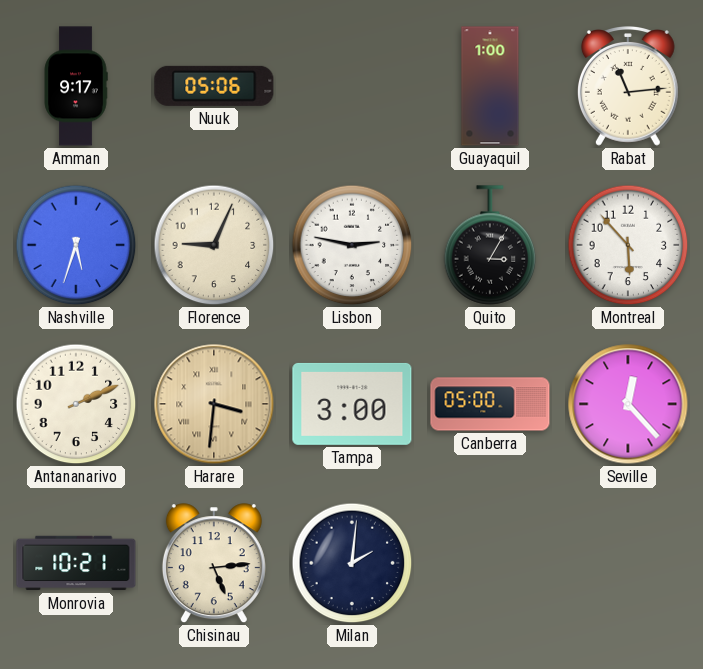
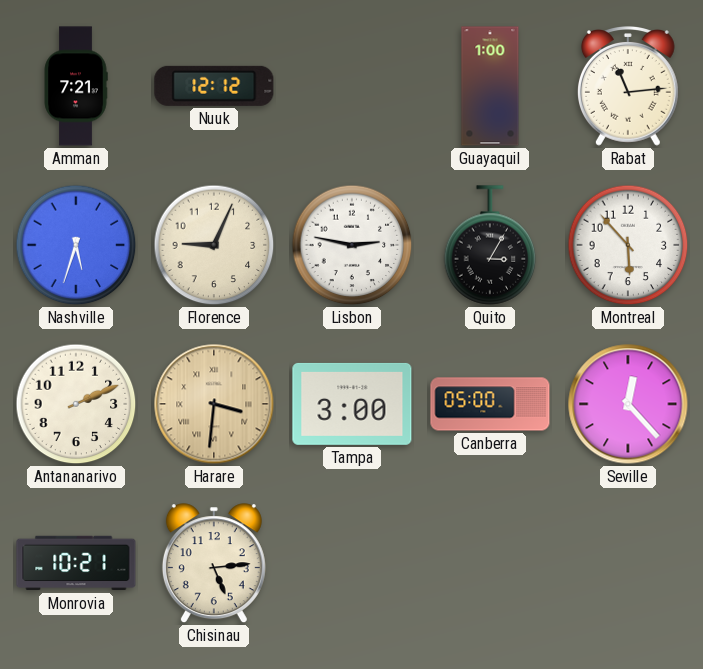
Amman: 9:17 -> 7:21
Nuuk: 05:06 -> 12:12
Milan: 2:01 -> none
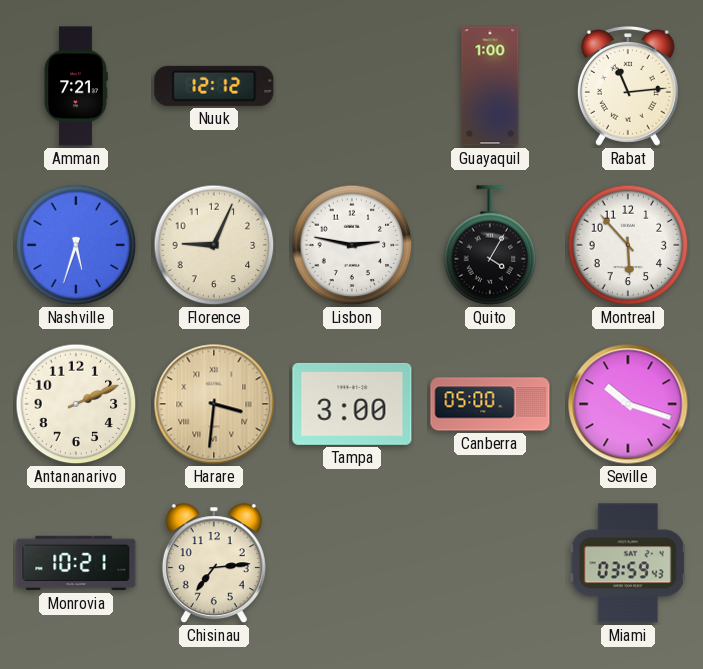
Quito: 3:05 -> 4:05
Seville: 12:23 -> 10:18
Chisinau: 5:14 -> 7:14
Miami: none -> 03:59
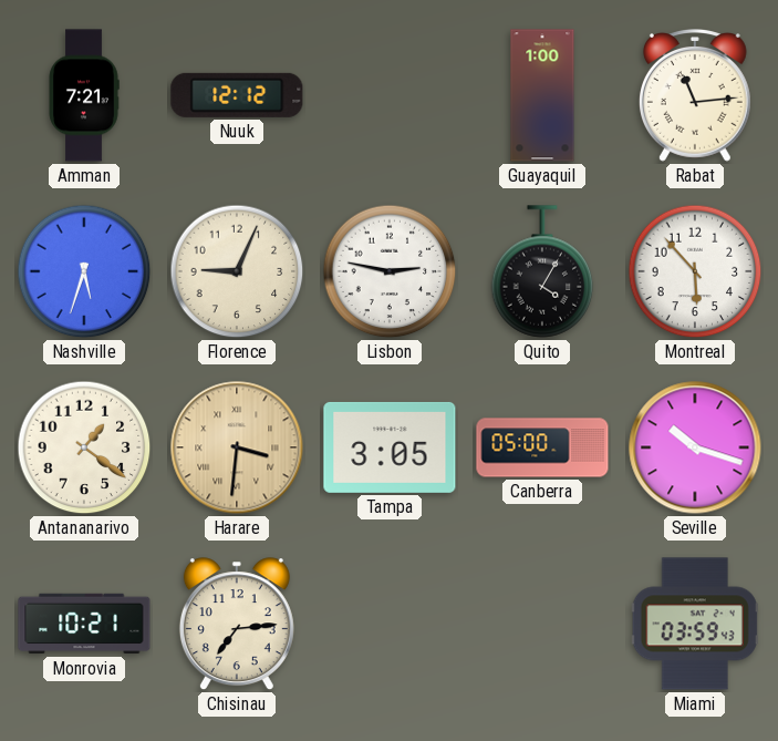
Antananarivo: 2:11 -> 1:21
Tampa: 3:00 -> 3:05
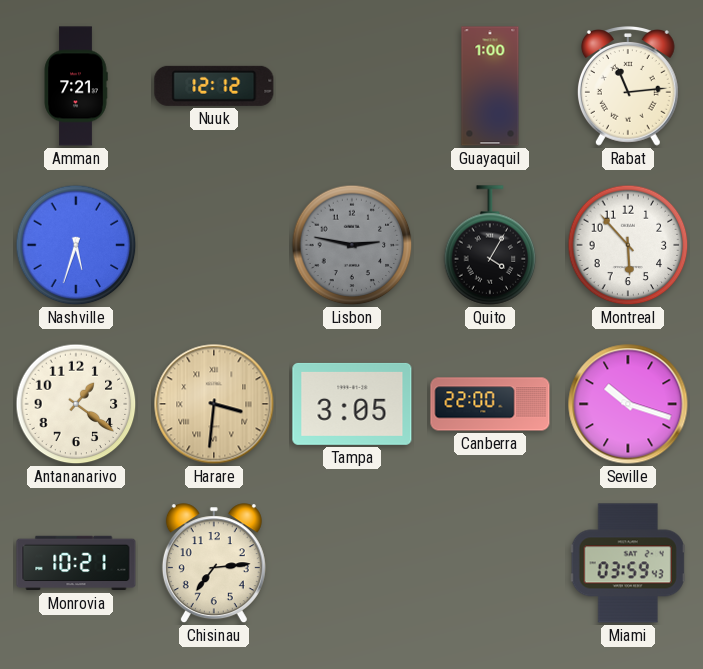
Florence: 9:04 -> none
Lisbon dial: white -> grey
Canberra: 05:00 -> 22:00
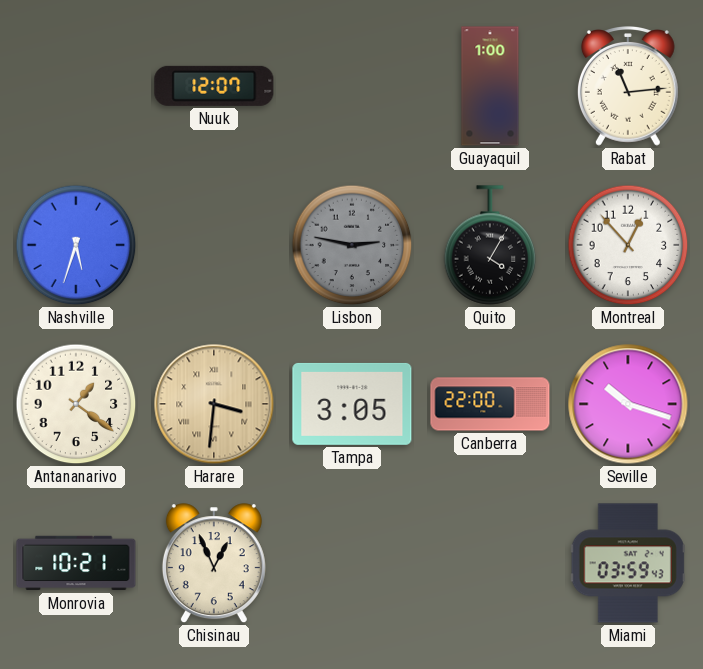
Amman: 7:21 -> none
Nuuk: 12:12 -> 12:07
Montreal: 5:53 -> 12:53
Chisinau: 7:14 -> 12:56
